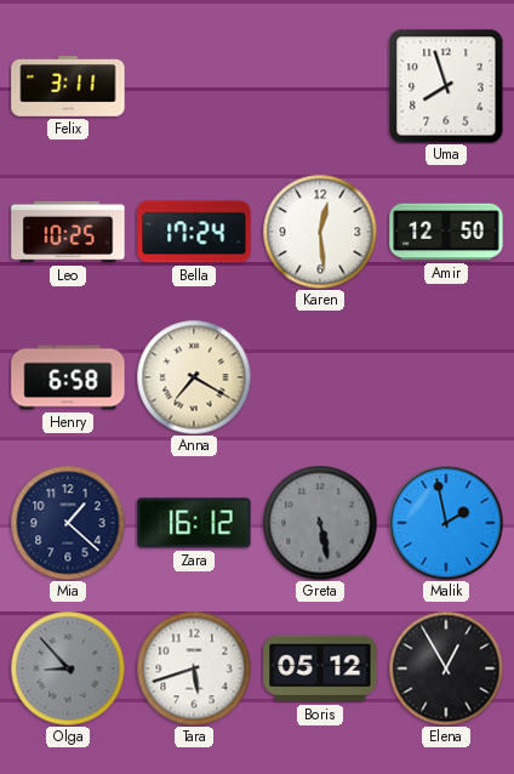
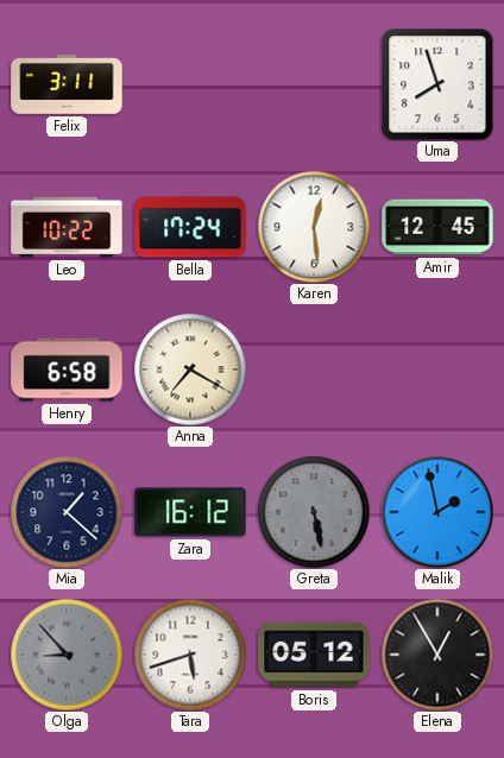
Leo: 10:25 -> 10:22
Amir: 12:50 -> 12:45
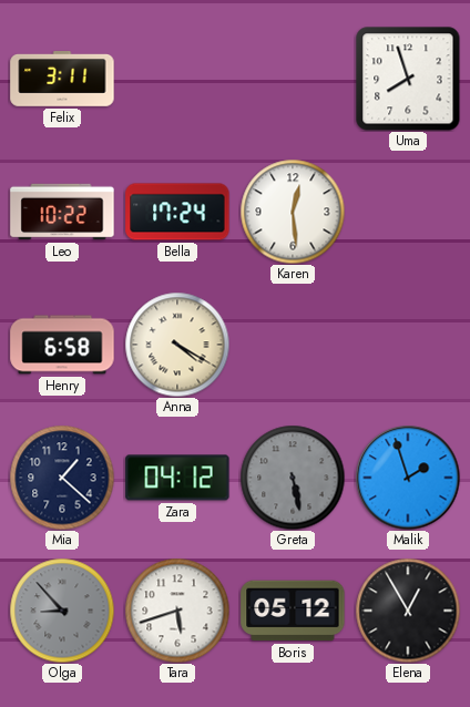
Amir: 12:45 -> none
Anna: 7:20 -> 4:20
Zara: 16:12 -> 04:12
Malik: 1:58 -> 1:57
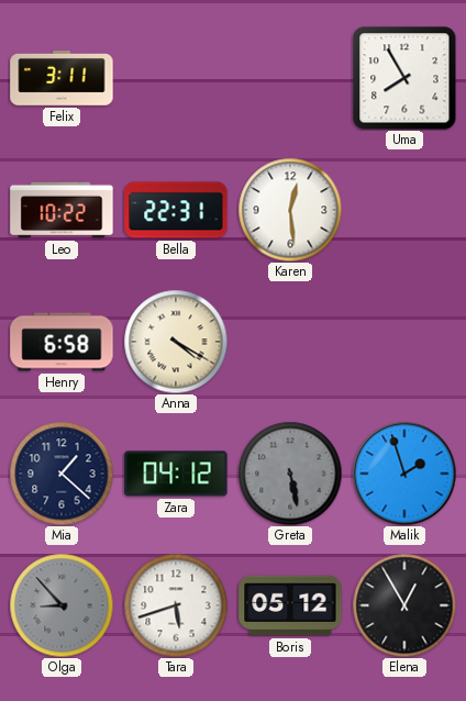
Uma: 7:57 -> 7:55
Bella: 17:24 -> 22:31
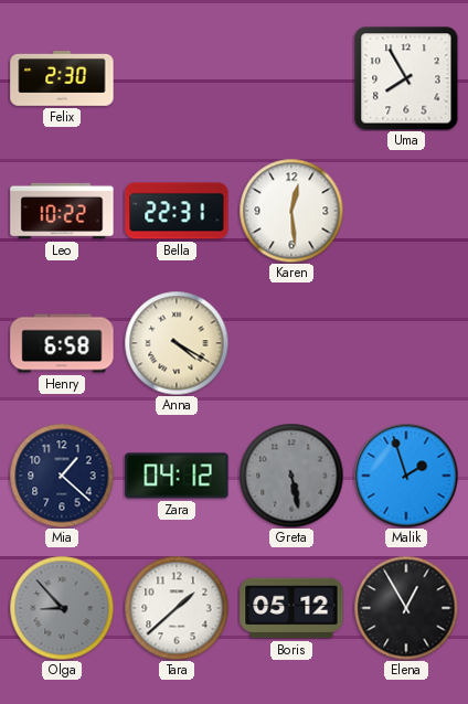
Felix: 3:11 -> 2:30
Tara: 5:42 -> 1:38
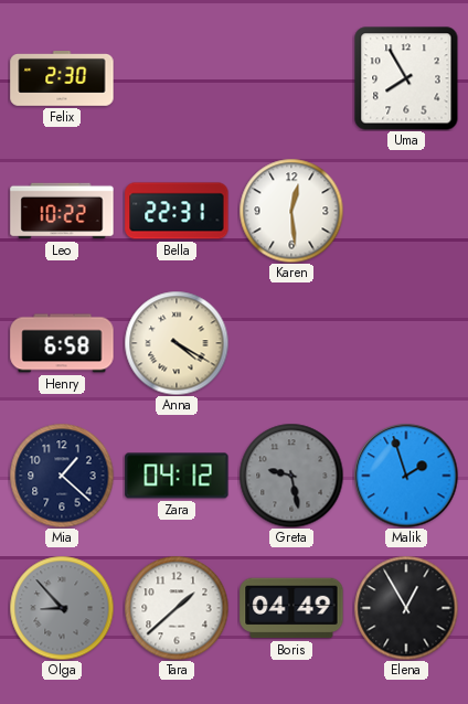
Greta: 5:28 -> 9:28
Boris: 05:12 -> 04:49
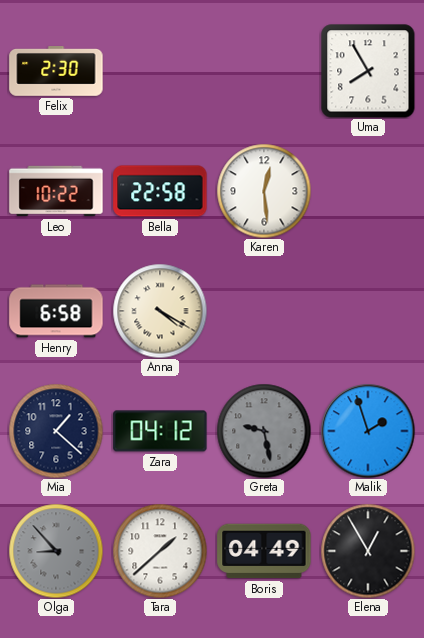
Bella: 22:31 -> 22:58
